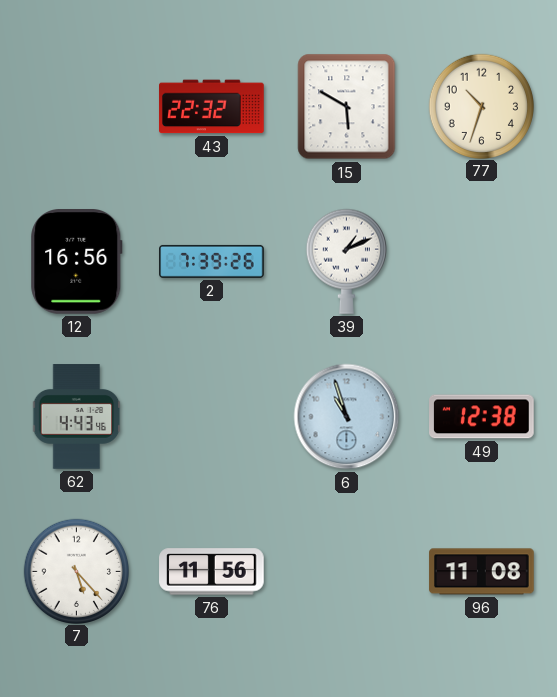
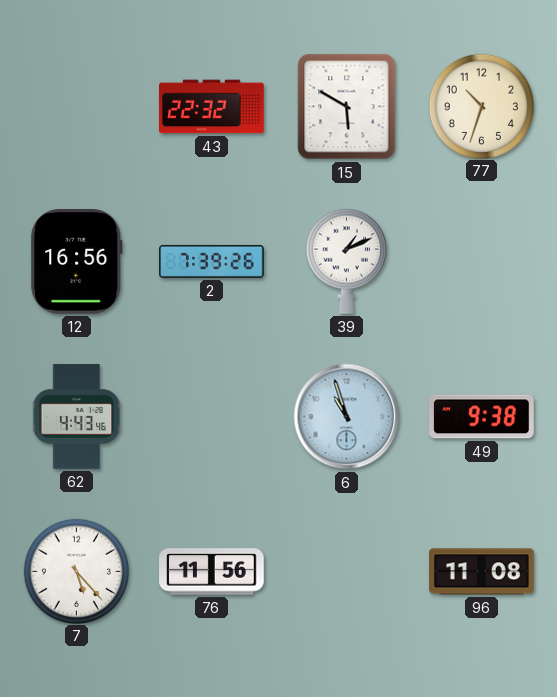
49: 12:38 -> 9:38
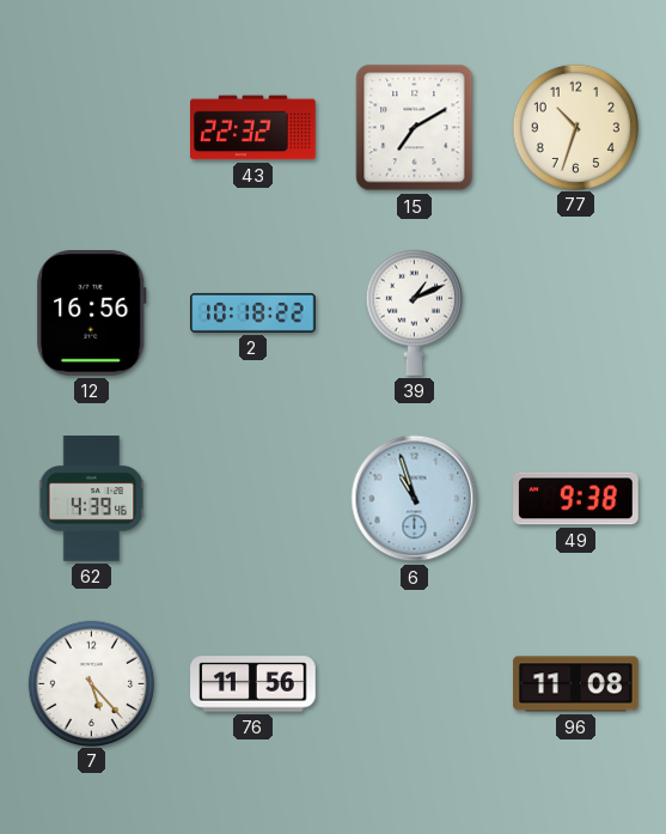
15: 5:50 -> 7:10
2: 7:39 -> 10:18
62: 4:43 -> 4:39
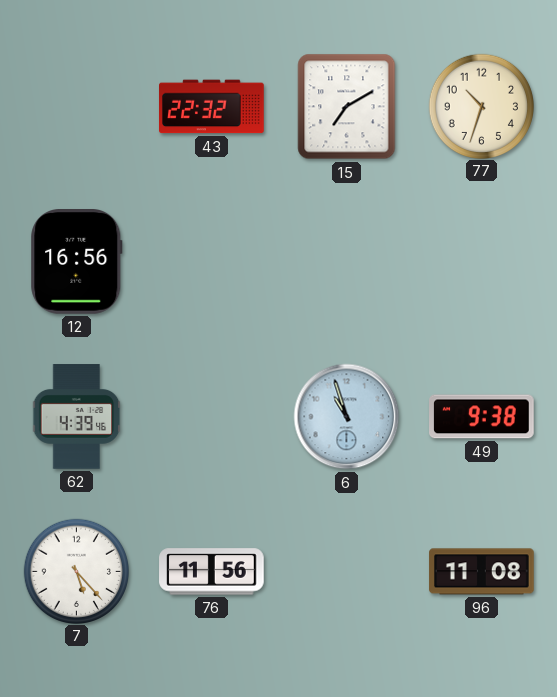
2: 10:18 -> none
39: 1:11 -> none
